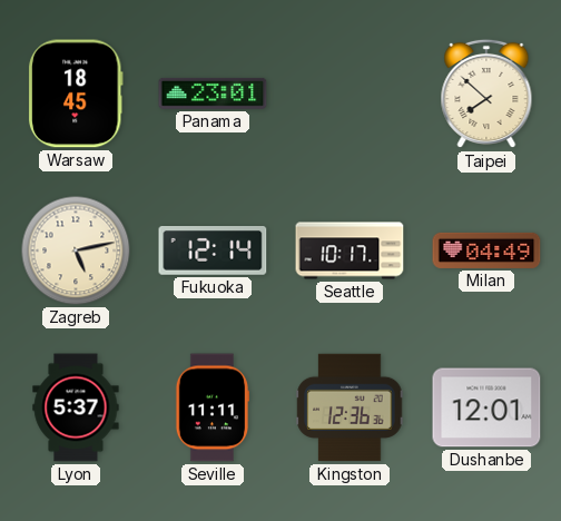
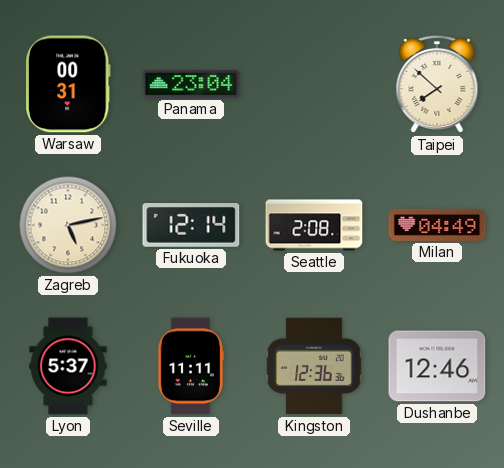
Warsaw: 18:45 -> 00:31
Panama: 23:01 -> 23:04
Seattle: 10:17 -> 2:08
Dushanbe: 12:01 -> 12:46
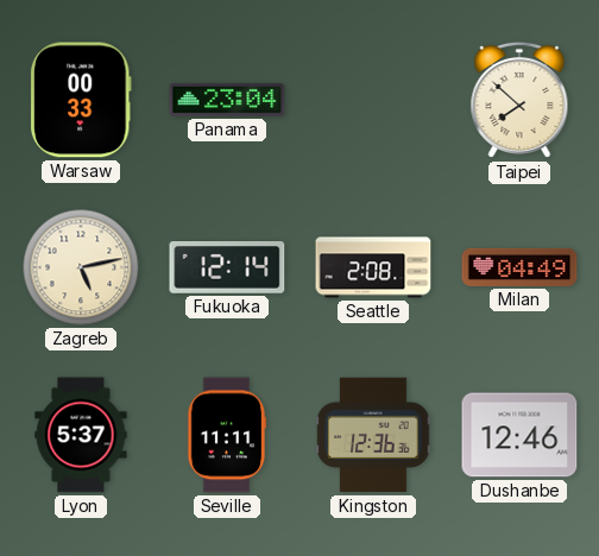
Warsaw: 00:31 -> 00:33
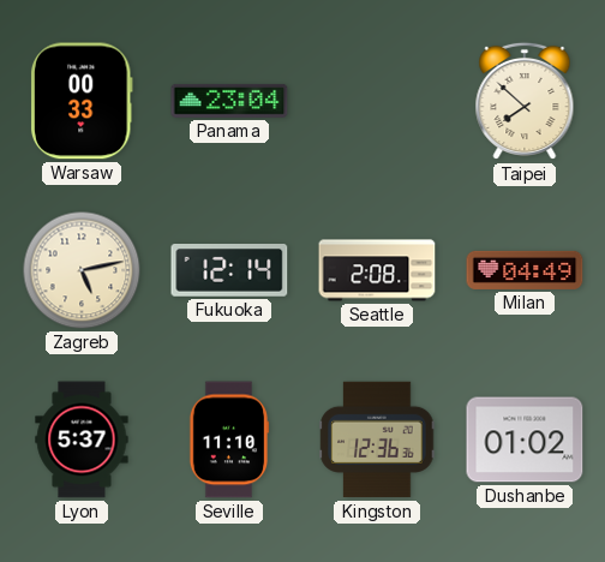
Seville: 11:11 -> 11:10
Dushanbe: 12:46 -> 01:02
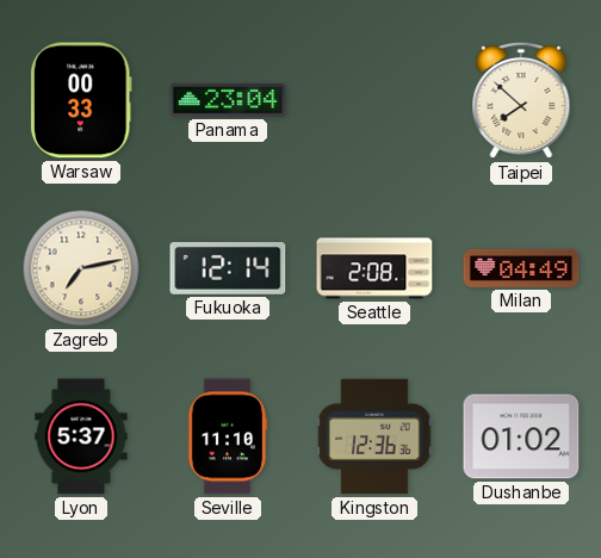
Zagreb: 5:13 -> 7:13
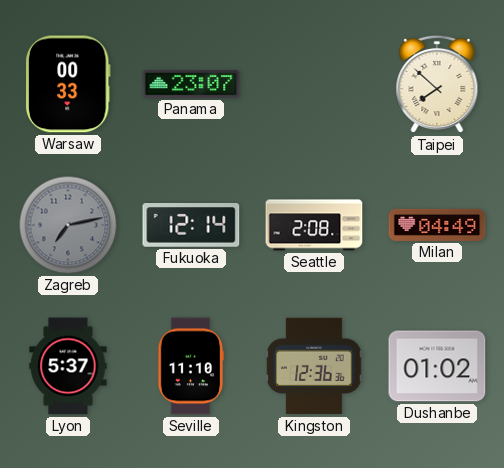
Panama: 23:04 -> 23:07
Zagreb dial: cream -> grey
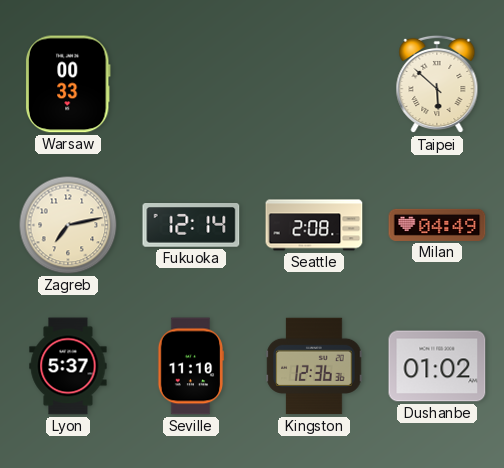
Panama: 23:07 -> none
Taipei: 7:52 -> 5:52
Zagreb dial: grey -> cream
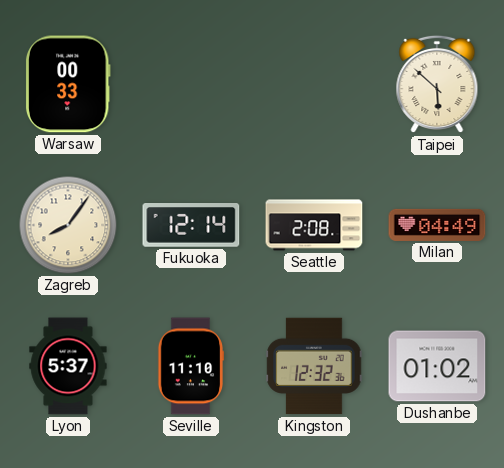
Zagreb: 7:13 -> 8:06
Kingston: 12:36 -> 12:32
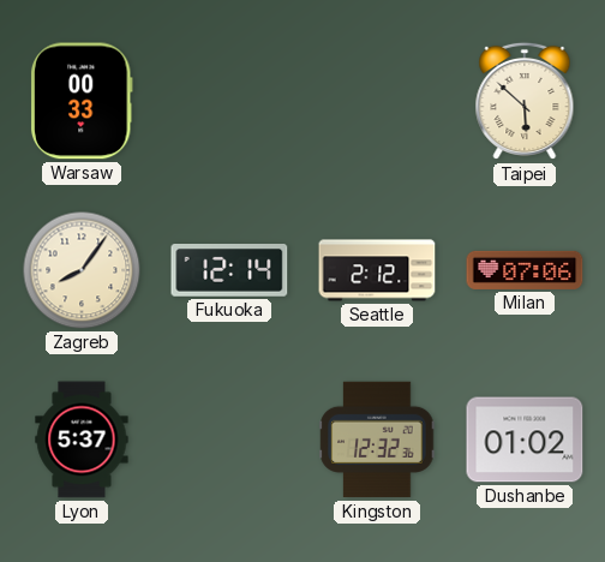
Seattle: 2:08 -> 2:12
Milan: 04:49 -> 07:06
Seville: 11:10 -> none
